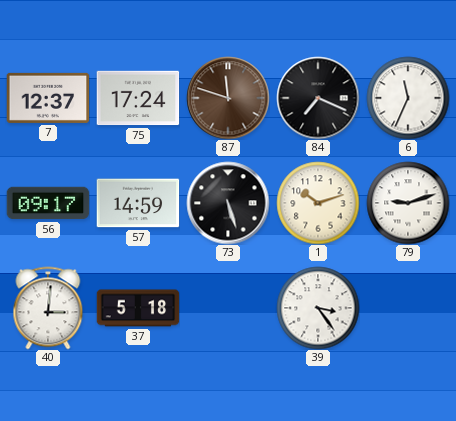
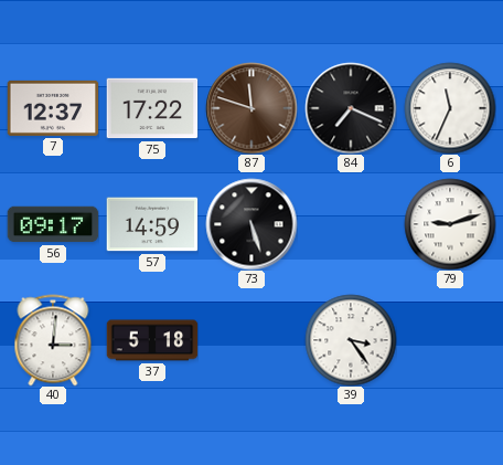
75: 17:24 -> 17:22
1: 10:12 -> none
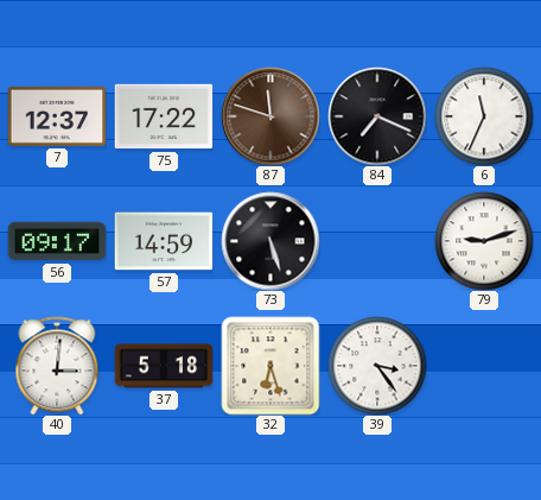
32: none -> 6:27
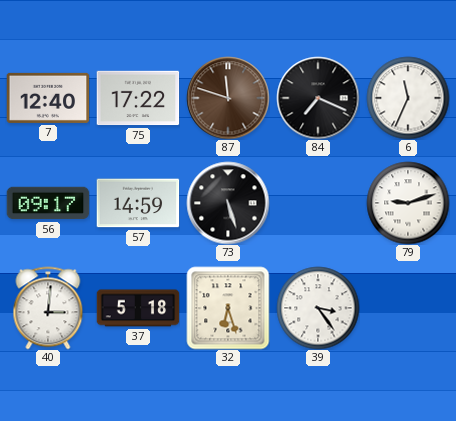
7: 12:37 -> 12:40
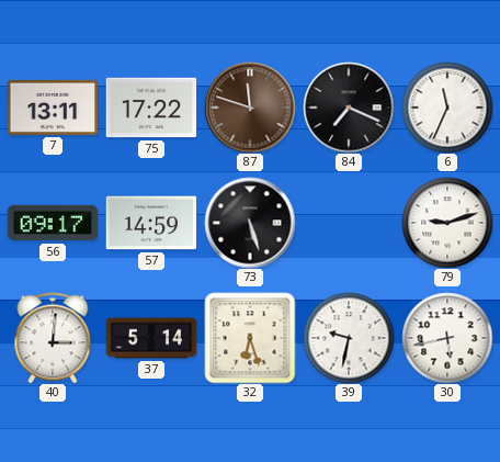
7: 12:40 -> 13:11
37: 5:18 -> 5:14
39: 3:24 -> 9:32
30: none -> 5:43
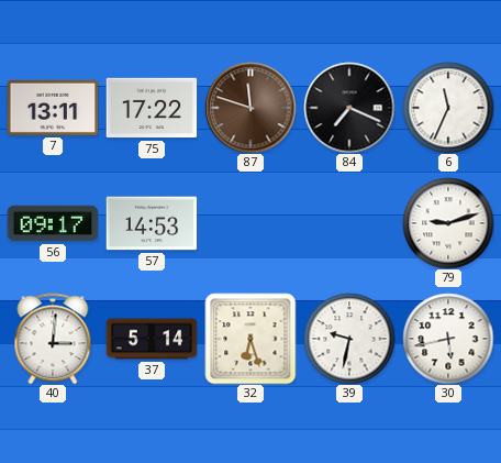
57: 14:59 -> 14:53
73: 5:27 -> none
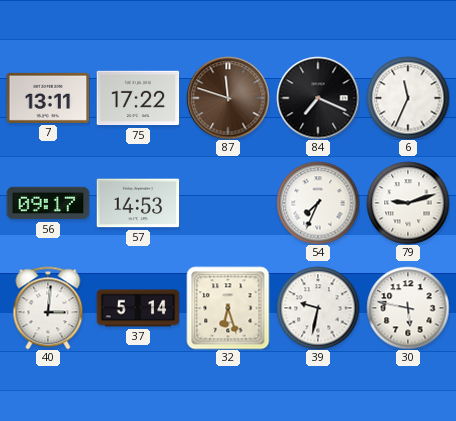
54: none -> 7:34
30: 5:43 -> 5:47
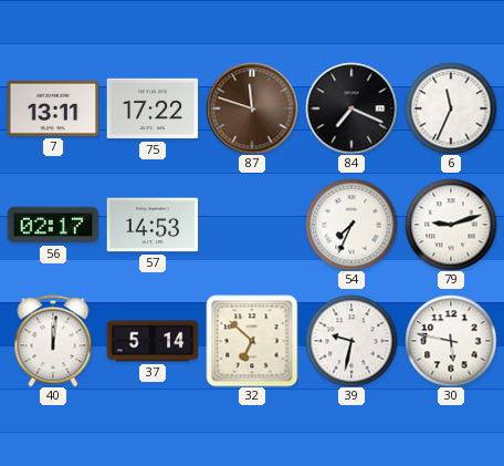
56: 09:17 -> 02:17
40: 3:01 -> 12:01
32: 6:27 -> 6:52
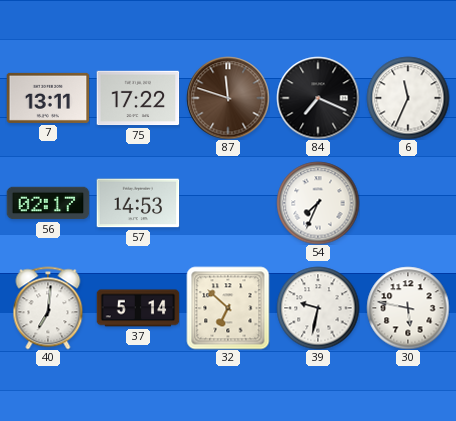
79: 9:12 -> none
40: 12:01 -> 7:01
